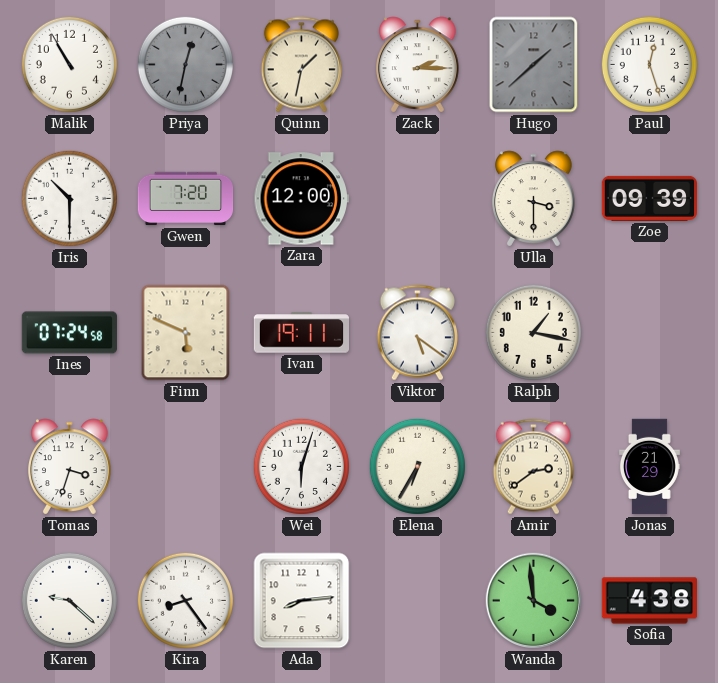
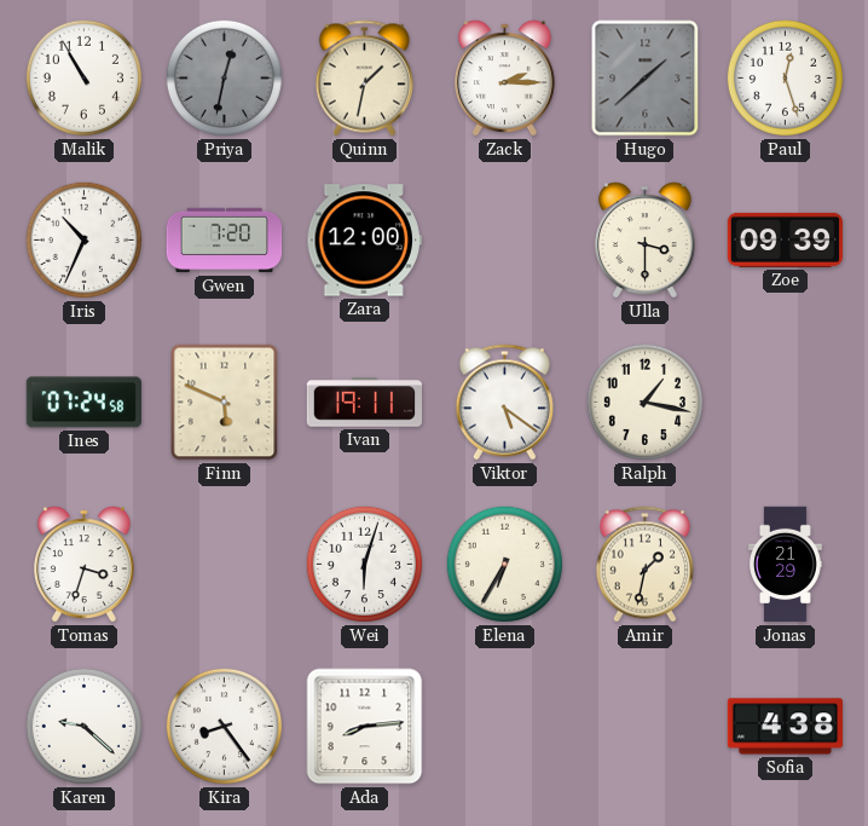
Iris: 10:30 -> 10:34
Amir: 2:39 -> 1:32
Wanda: 3:59 -> none
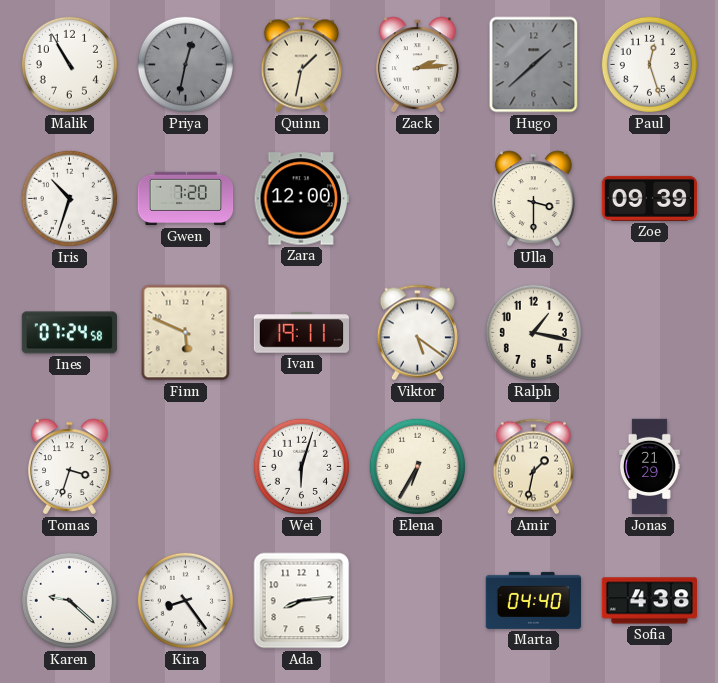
Zack: 2:15 -> 2:14
Iris: 10:34 -> 10:33
Marta: none -> 04:40
